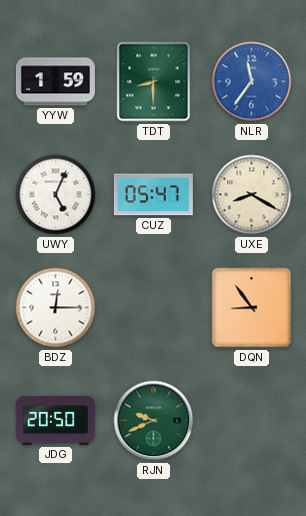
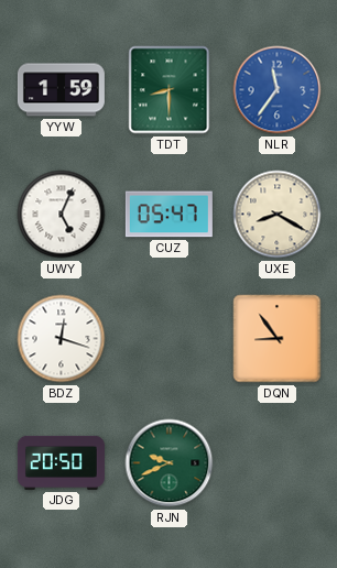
BDZ: 12:15 -> 12:18
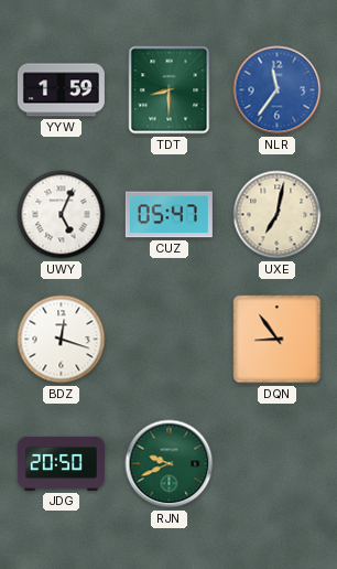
UXE: 8:20 -> 7:02
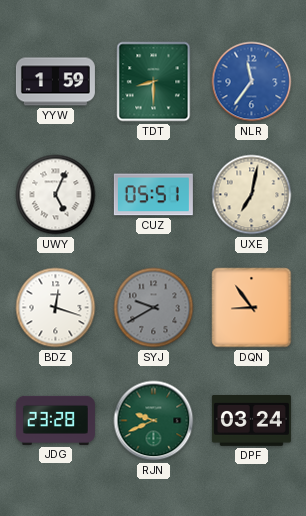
CUZ: 05:47 -> 05:51
SYJ: none -> 9:40
JDG: 20:50 -> 23:28
DPF: none -> 03:24
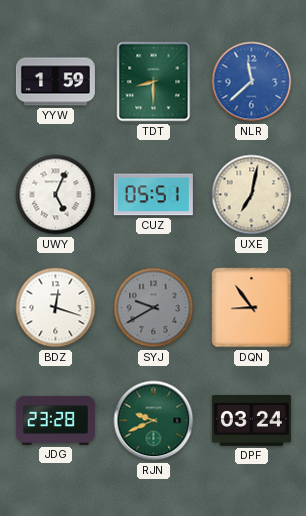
NLR: 11:36 -> 11:38
